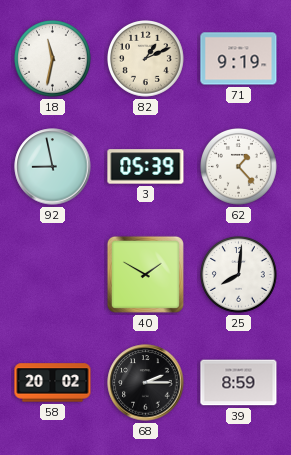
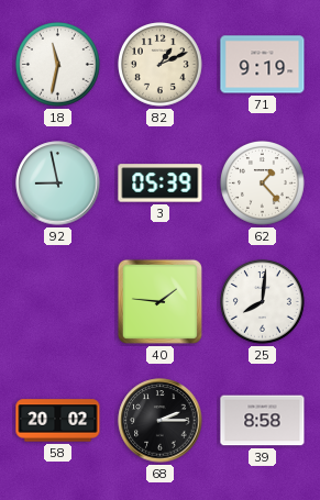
40: 1:50 -> 1:46
39: 8:59 -> 8:58
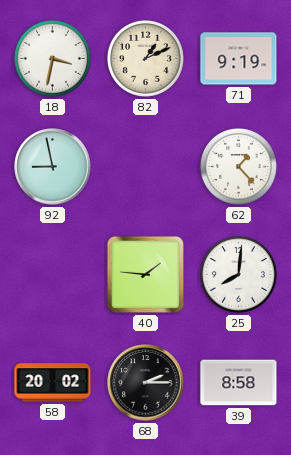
18: 11:32 -> 3:32
3: 05:39 -> none
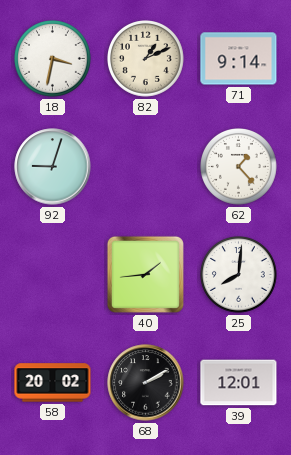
71: 9:19 -> 9:14
92: 8:58 -> 9:03
40: 1:46 -> 1:44
68: 2:15 -> 2:10
39: 8:58 -> 12:01
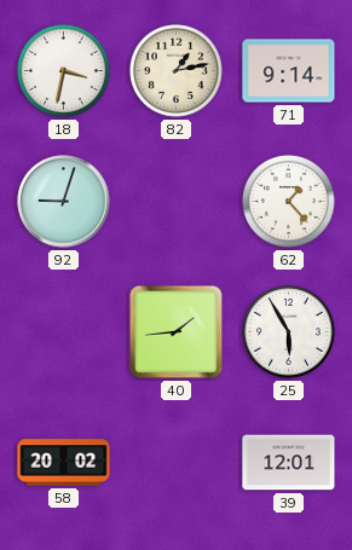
82: 1:11 -> 1:13
25: 8:01 -> 5:55
68: 2:10 -> none
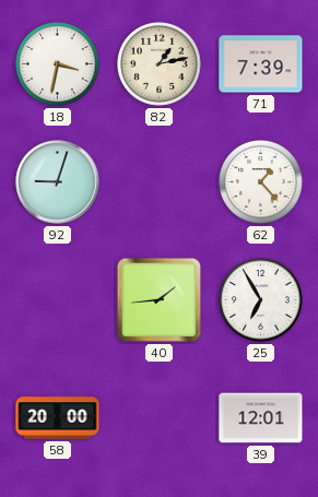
71: 9:14 -> 7:39
25: 5:55 -> 6:55
58: 20:02 -> 20:00
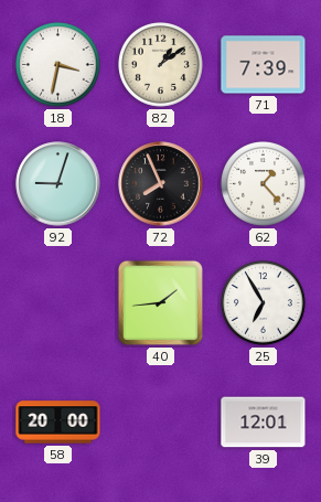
82: 1:13 -> 1:09
72: none -> 7:56
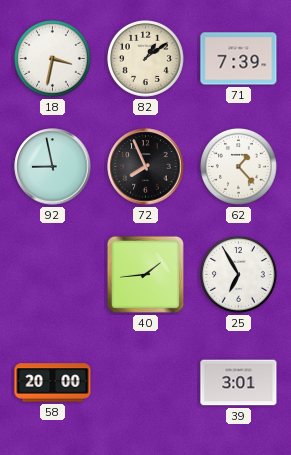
92: 9:03 -> 8:58
39: 12:01 -> 3:01
